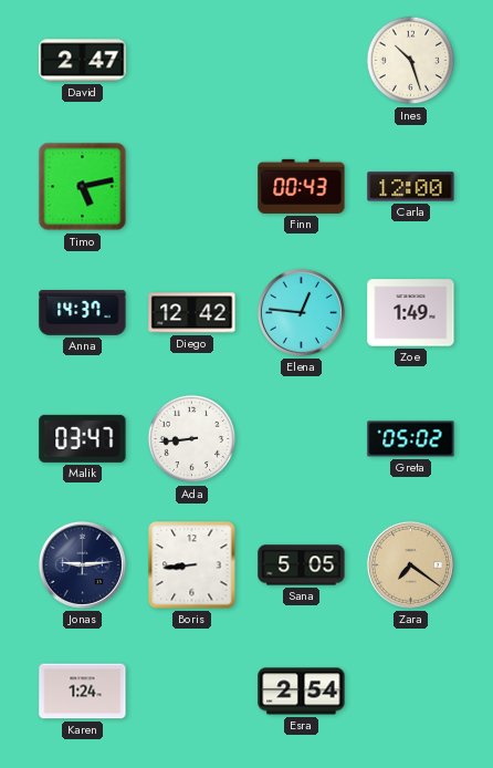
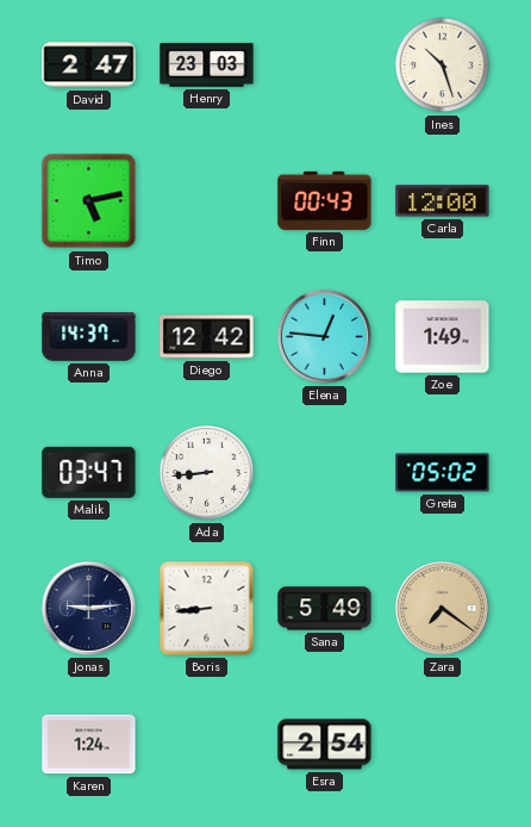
Henry: none -> 23:03
Sana: 5:05 -> 5:49
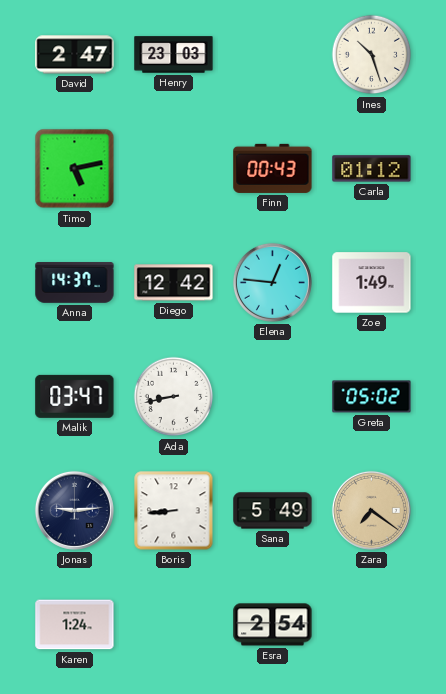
Carla: 12:00 -> 01:12
Ada: 8:44 -> 8:43
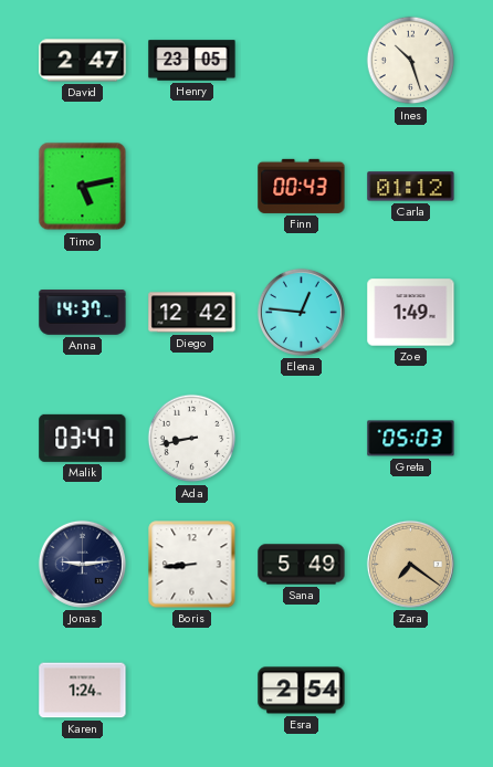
Henry: 23:03 -> 23:05
Greta: 05:02 -> 05:03
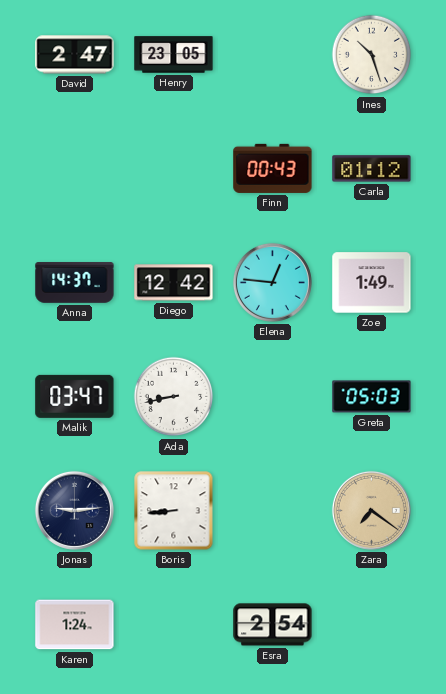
Timo: 5:13 -> none
Sana: 5:49 -> none
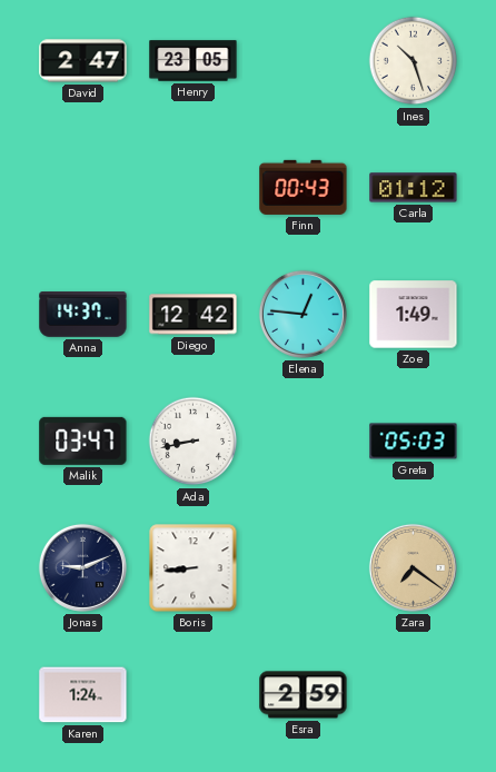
Jonas: 9:14 -> 9:11
Esra: 2:54 -> 2:59
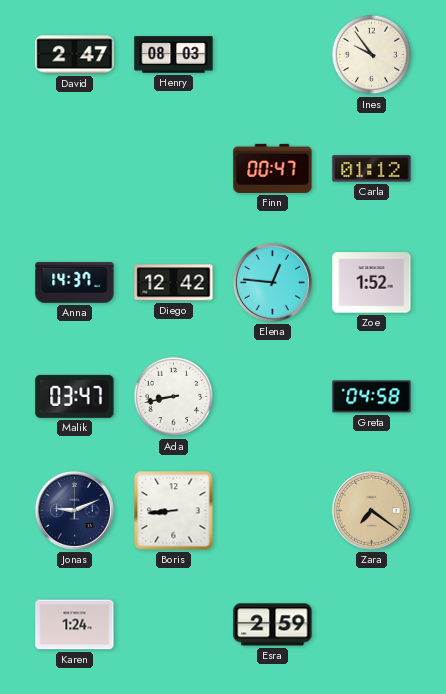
Henry: 23:05 -> 08:03
Ines: 10:27 -> 9:54
Finn: 00:43 -> 00:47
Zoe: 1:49 -> 1:52
Greta: 05:03 -> 04:58
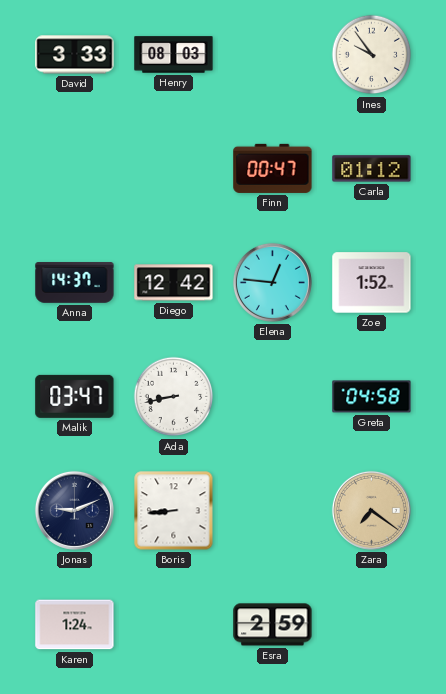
David: 2:47 -> 3:33
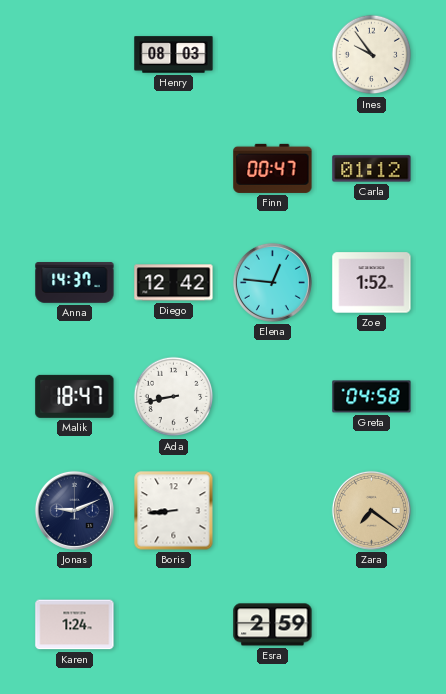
David: 3:33 -> none
Malik: 03:47 -> 18:47
